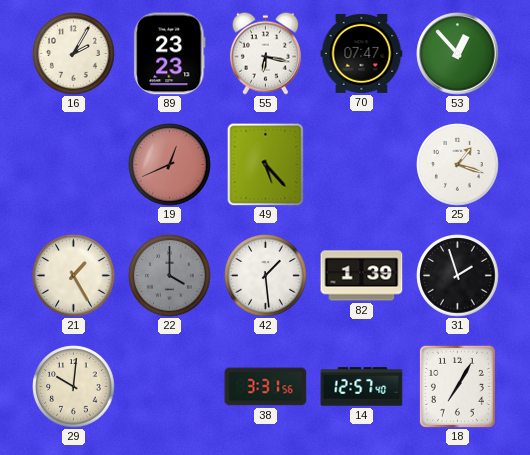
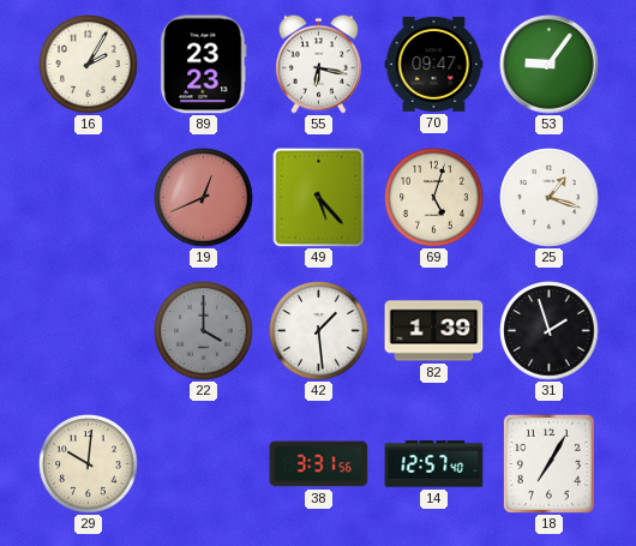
70: 07:47 -> 09:47
53: 12:53 -> 9:06
69: none -> 5:03
21: 1:25 -> none
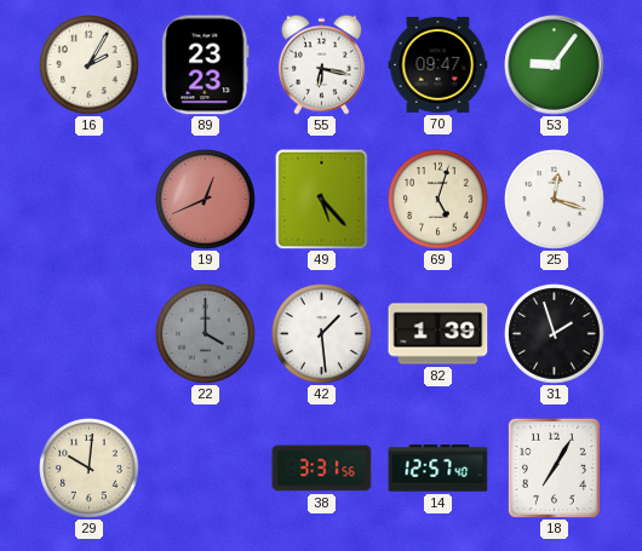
25: 1:18 -> 12:18
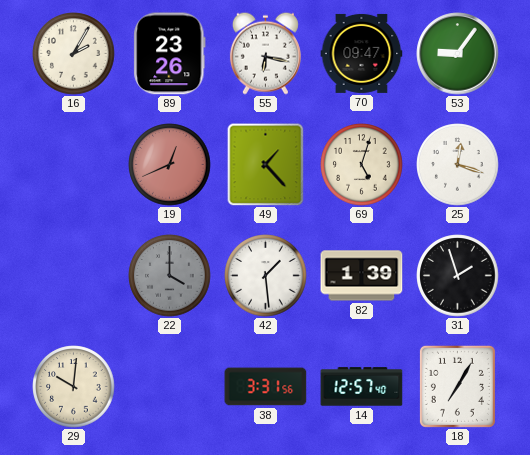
89: 23:23 -> 23:26
49: 5:23 -> 1:23
